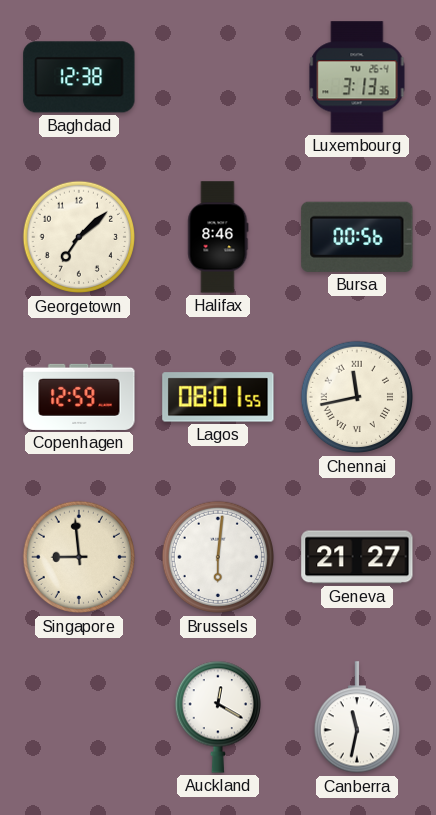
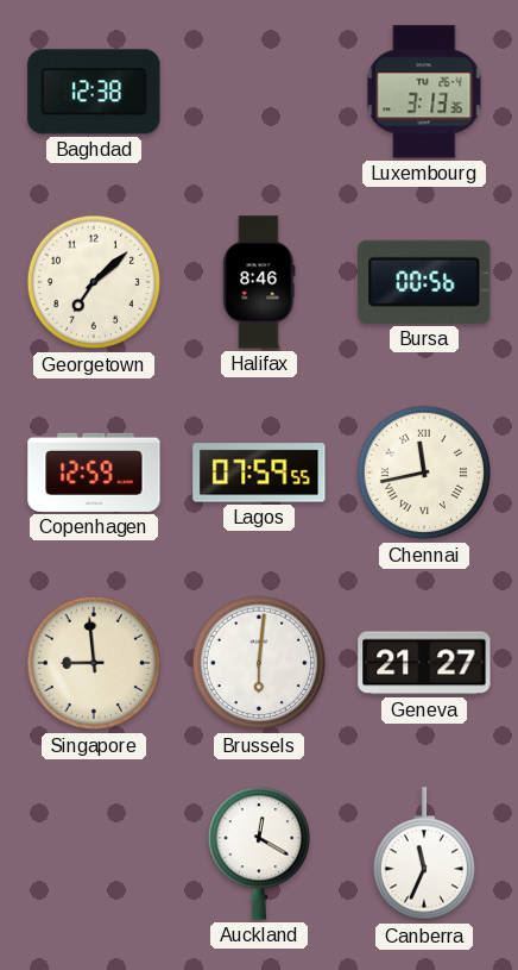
Lagos: 08:01 -> 07:59
Canberra: 11:32 -> 11:34
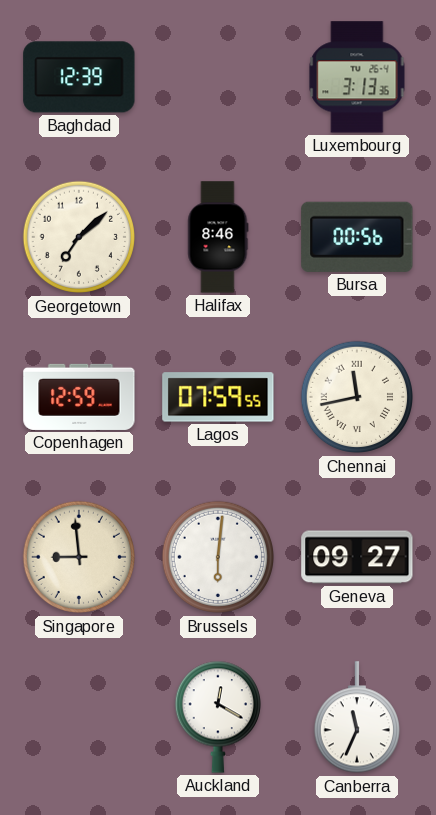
Baghdad: 12:38 -> 12:39
Geneva: 21:27 -> 09:27
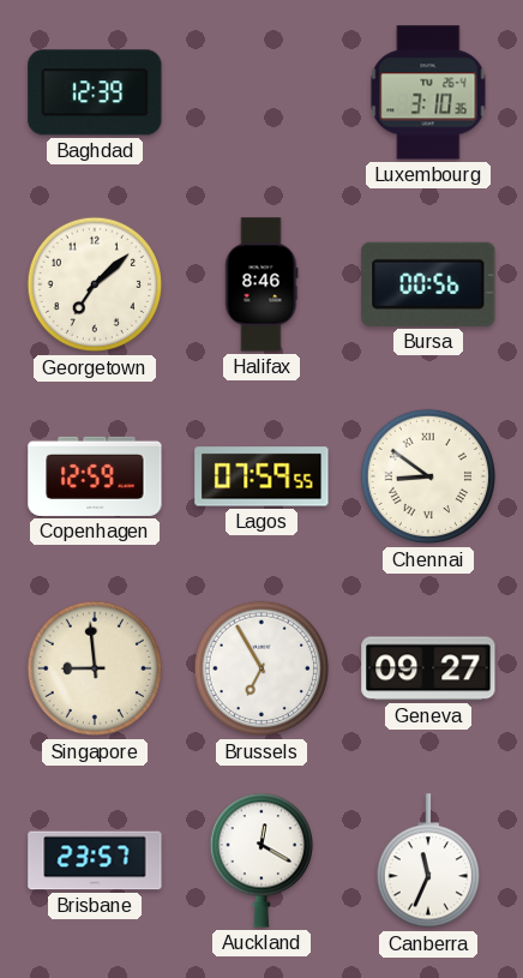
Luxembourg: 3:13 -> 3:10
Chennai: 11:43 -> 8:51
Brussels: 6:01 -> 6:55
Brisbane: none -> 23:57
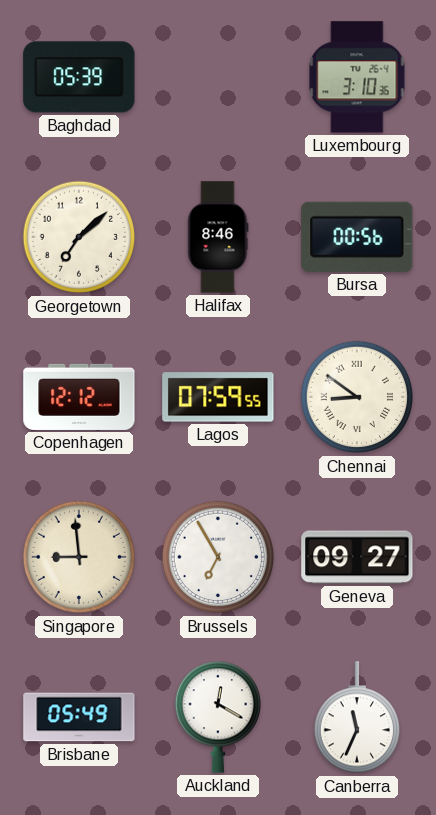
Baghdad: 12:39 -> 05:39
Copenhagen: 12:59 -> 12:12
Brisbane: 23:57 -> 05:49
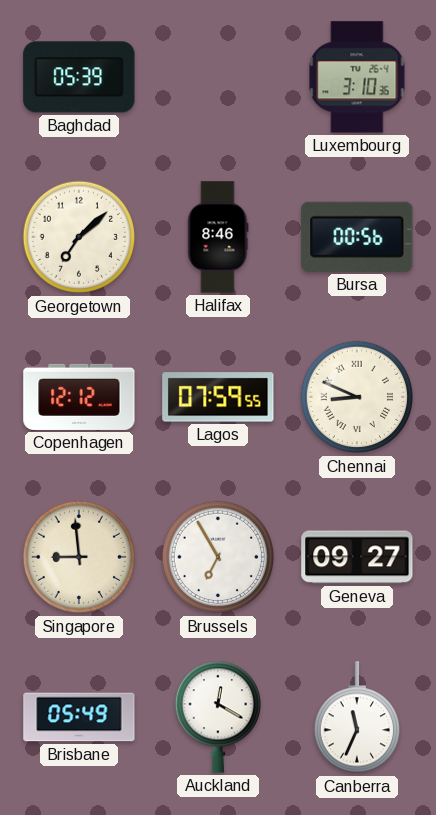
Chennai: 8:51 -> 8:49
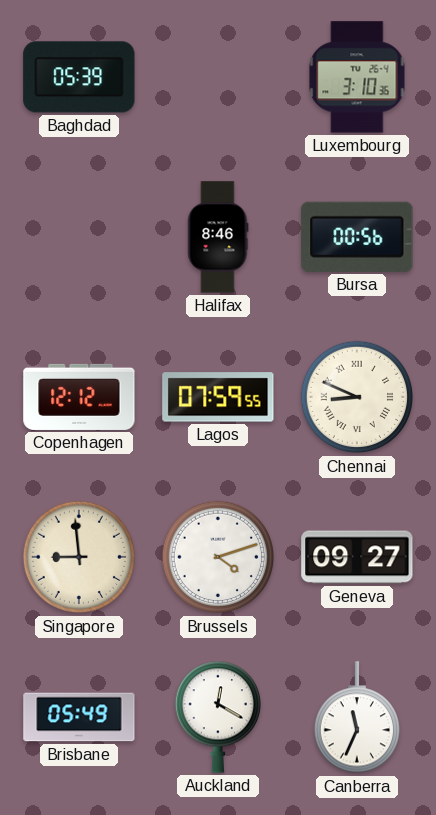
Georgetown: 7:08 -> none
Brussels: 6:55 -> 4:12
